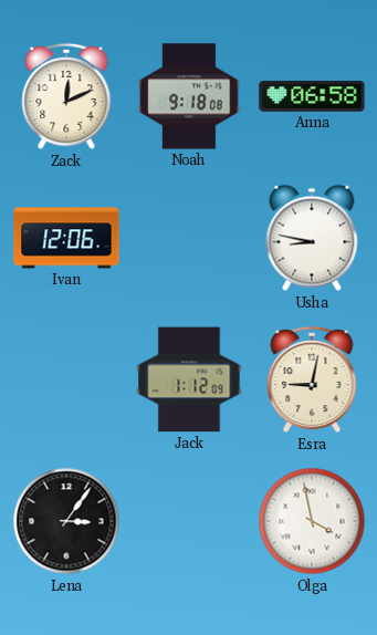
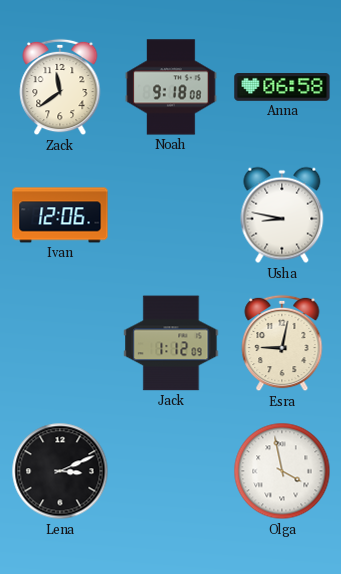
Zack: 12:11 -> 11:39
Lena: 3:06 -> 3:11
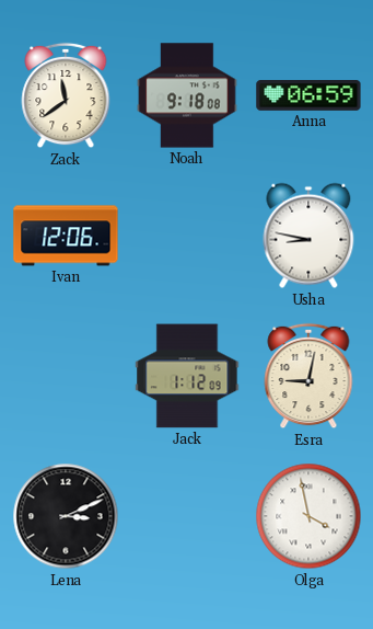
Anna: 06:58 -> 06:59
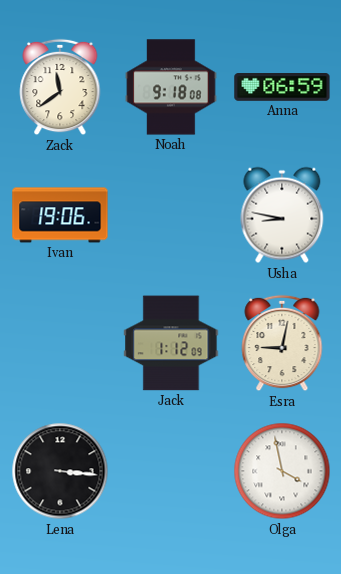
Ivan: 12:06 -> 19:06
Lena: 3:11 -> 3:16
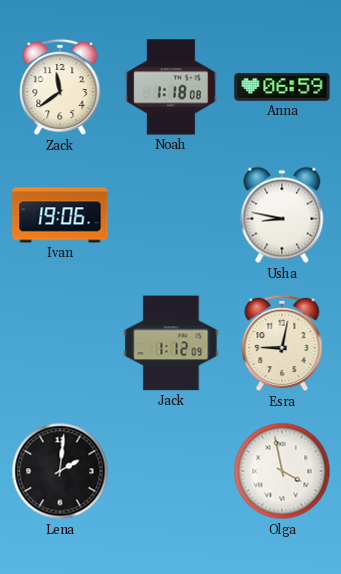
Noah: 9:18 -> 1:18
Lena: 3:16 -> 2:01
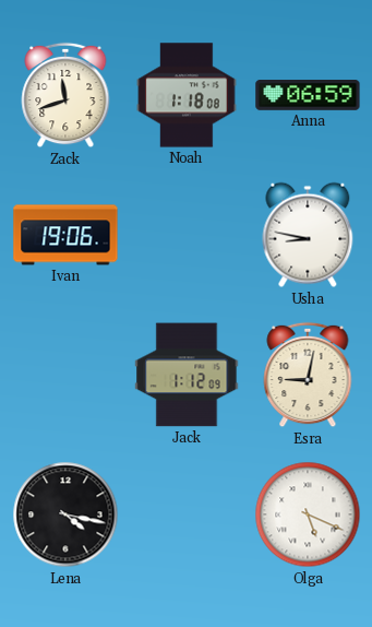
Zack: 11:39 -> 11:42
Lena: 2:01 -> 4:17
Olga: 3:58 -> 5:19
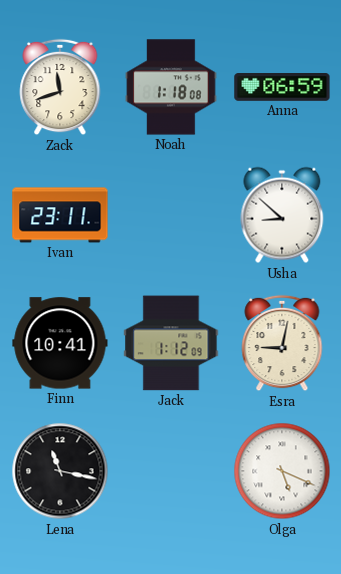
Ivan: 19:06 -> 23:11
Usha: 8:47 -> 8:52
Finn: none -> 10:41
Lena: 4:17 -> 11:17
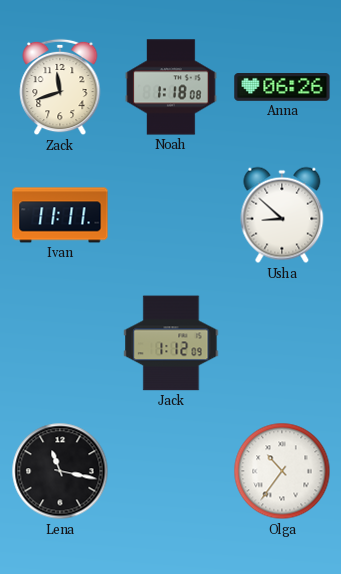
Anna: 06:59 -> 06:26
Ivan: 23:11 -> 11:11
Finn: 10:41 -> none
Esra: 9:02 -> none
Olga: 5:19 -> 10:36
